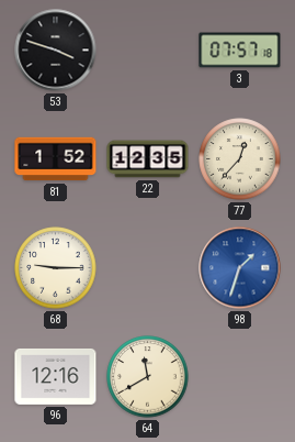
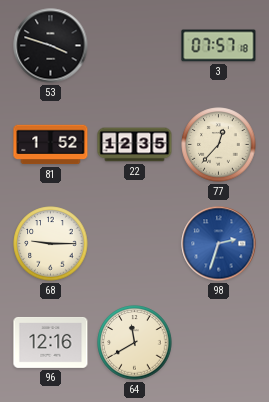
98: 1:33 -> 2:33
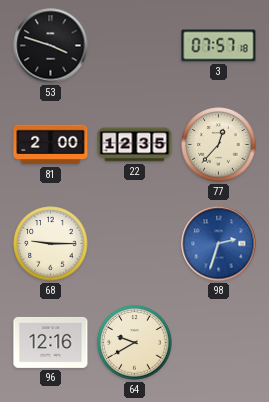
81: 1:52 -> 2:00
64: 11:40 -> 9:40
